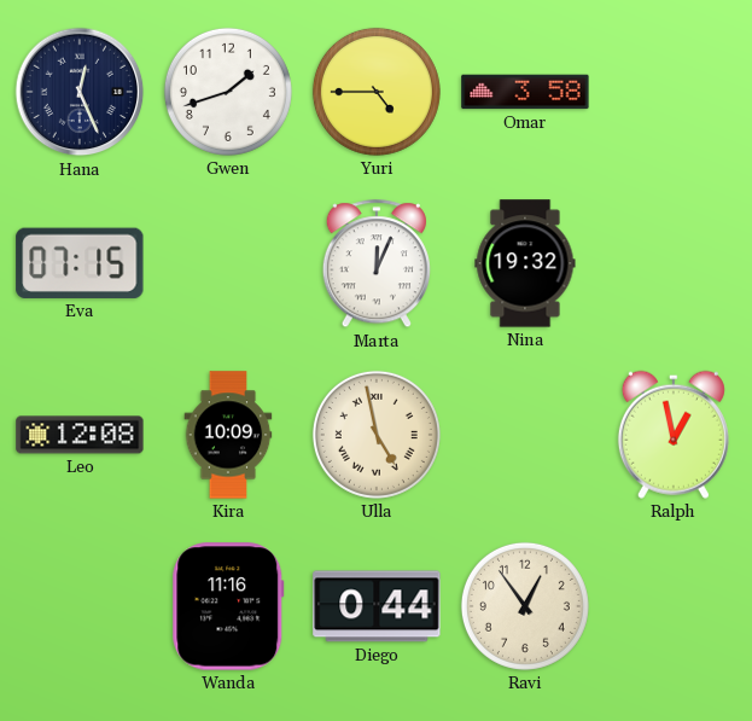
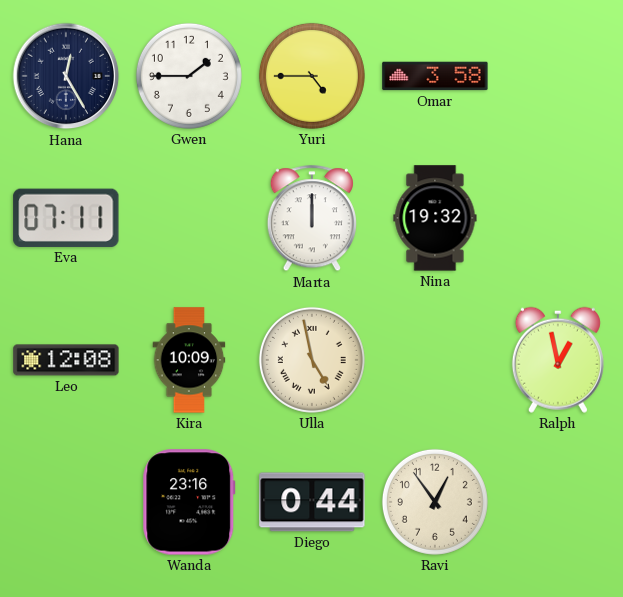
Hana: 12:26 -> 12:25
Gwen: 1:42 -> 1:45
Eva: 07:15 -> 07:11
Marta: 12:04 -> 12:00
Wanda: 11:16 -> 23:16
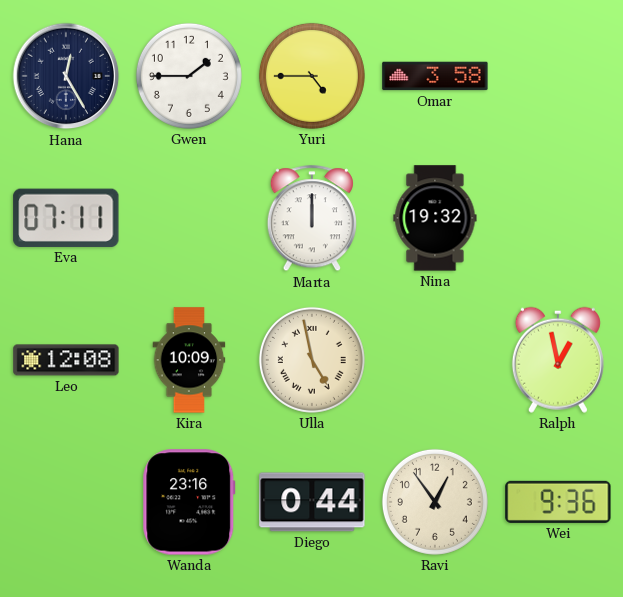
Wei: none -> 9:36
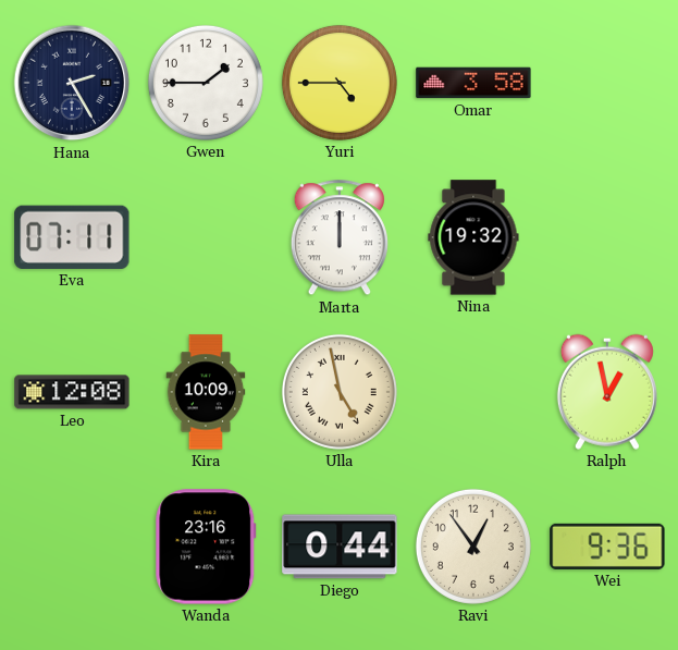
Hana: 12:25 -> 2:25
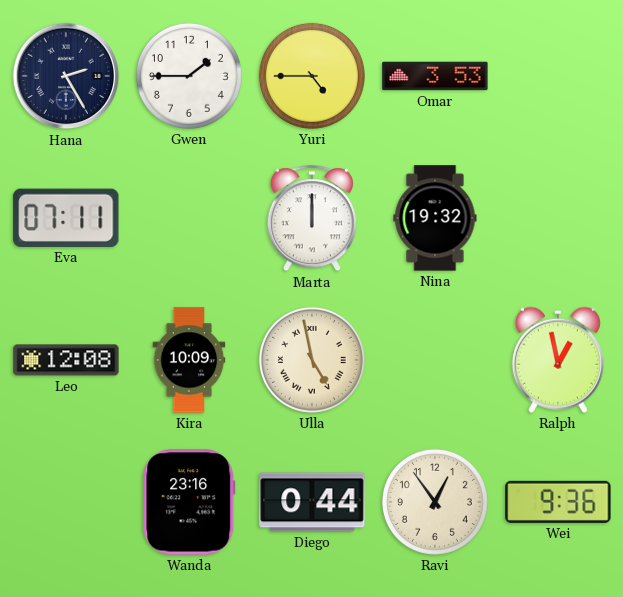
Omar: 3:58 -> 3:53
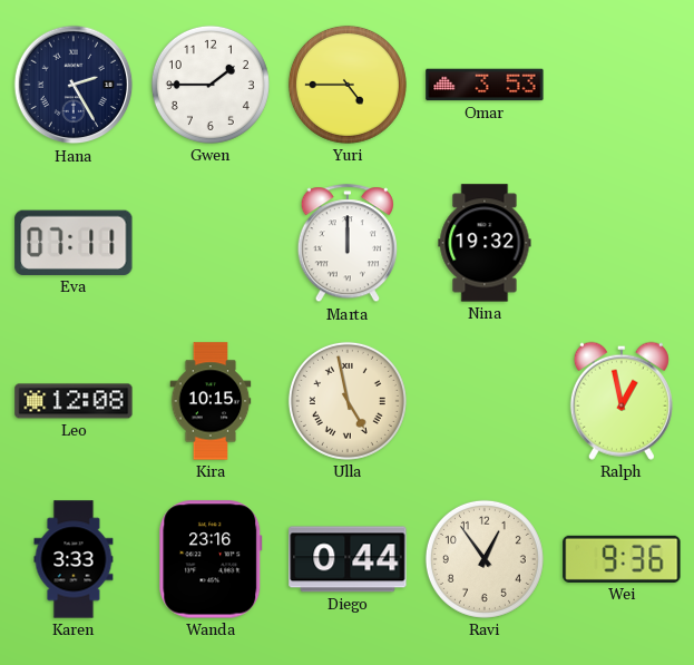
Kira: 10:09 -> 10:15
Karen: none -> 3:33
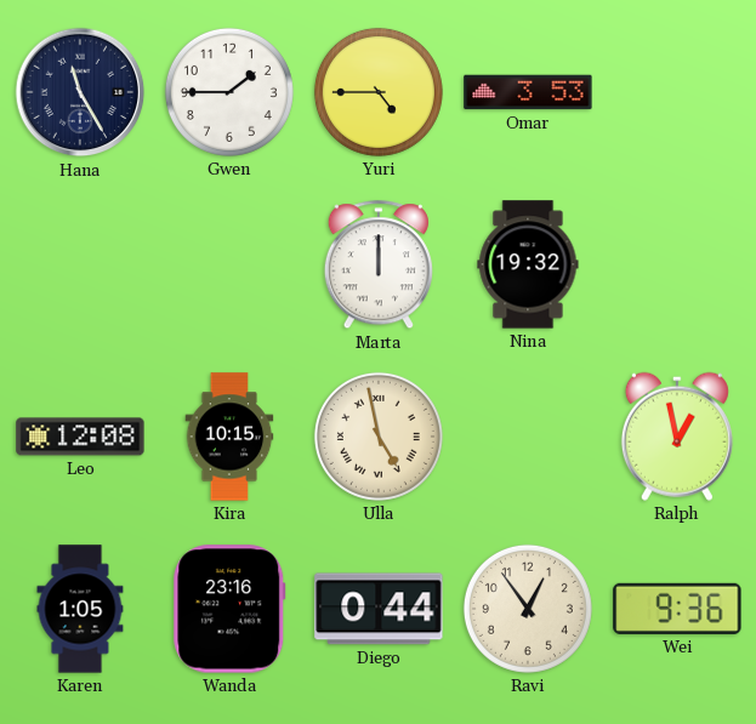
Hana: 2:25 -> 11:25
Eva: 07:11 -> none
Karen: 3:33 -> 1:05
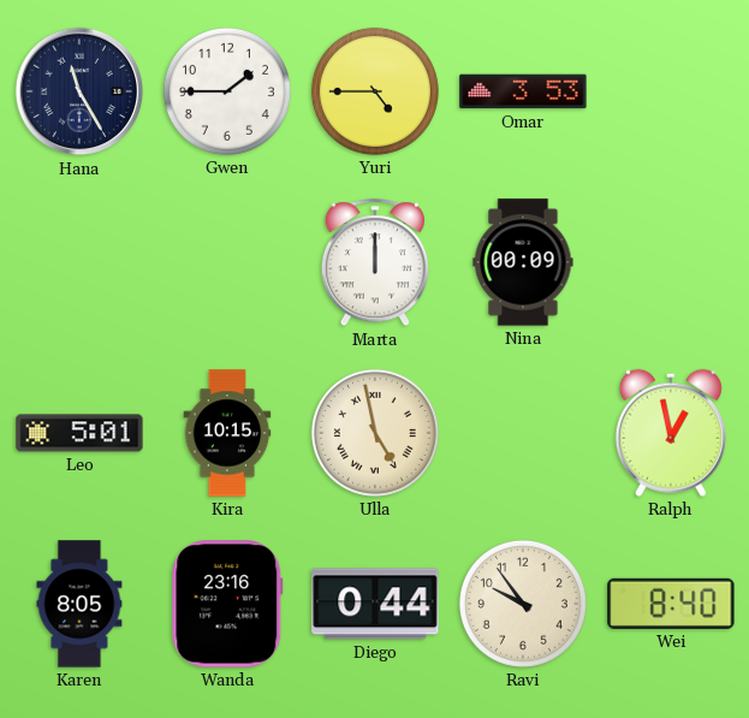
Nina: 19:32 -> 00:09
Leo: 12:08 -> 5:01
Karen: 1:05 -> 8:05
Ravi: 12:54 -> 9:54
Wei: 9:36 -> 8:40
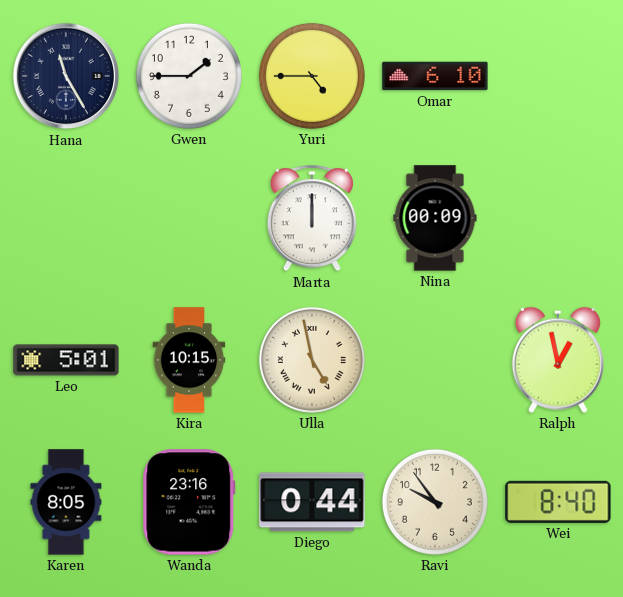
Omar: 3:53 -> 6:10
